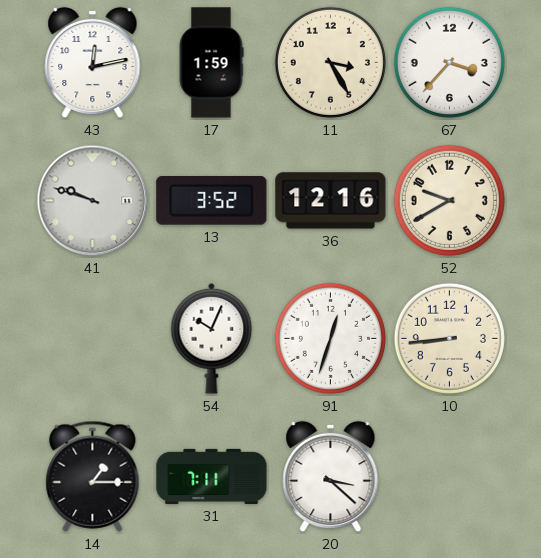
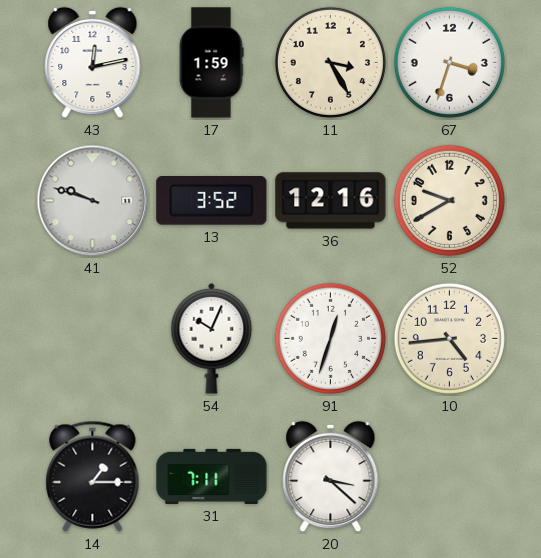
67: 3:37 -> 3:33
10: 8:44 -> 4:44
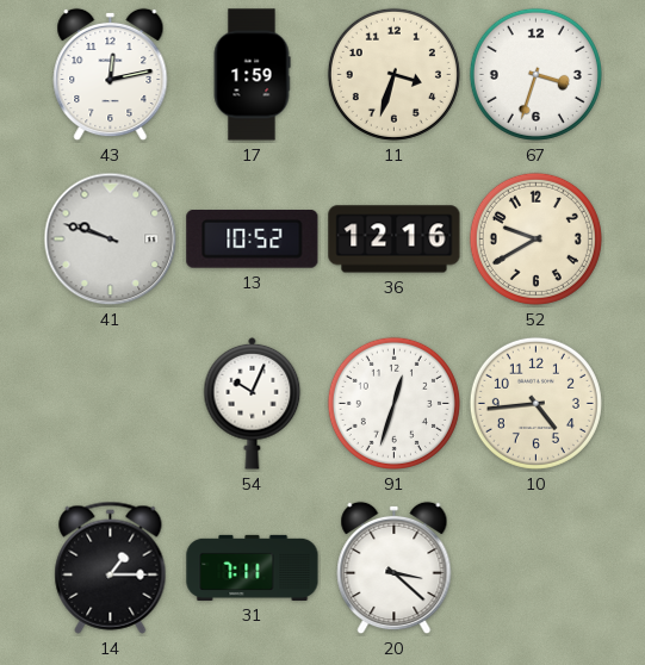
11: 3:25 -> 3:33
13: 3:52 -> 10:52
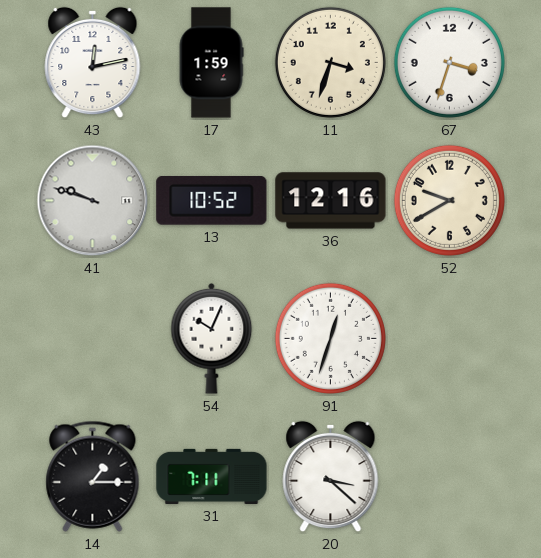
10: 4:44 -> none
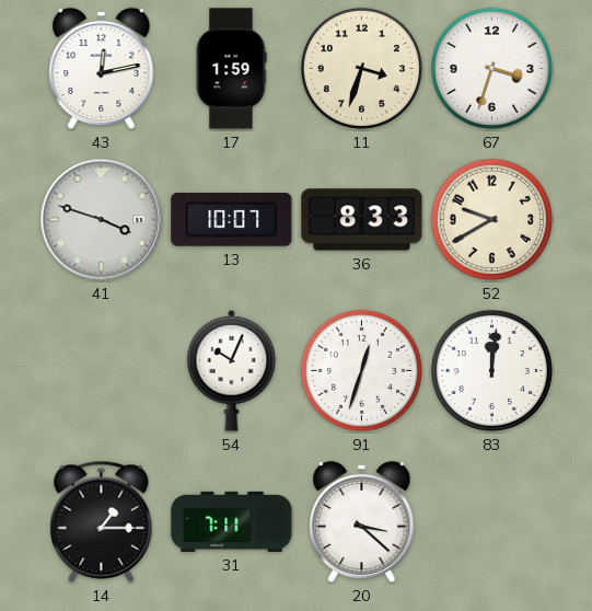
41: 9:48 -> 3:48
13: 10:52 -> 10:07
36: 12:16 -> 8:33
83: none -> 12:01
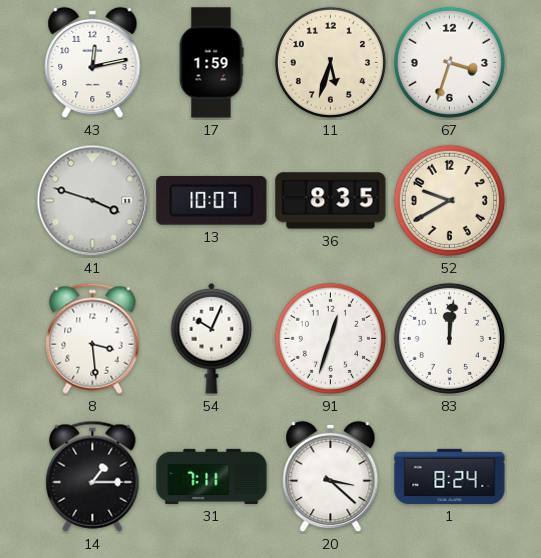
11: 3:33 -> 5:33
36: 8:33 -> 8:35
8: none -> 3:29
1: none -> 8:24
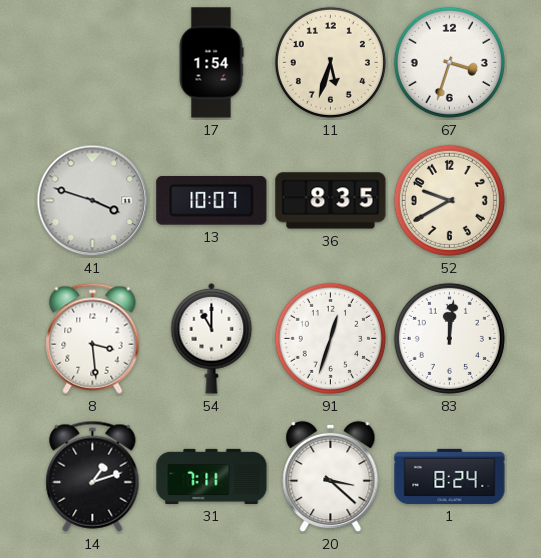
43: 12:13 -> none
17: 1:59 -> 1:54
54: 10:04 -> 11:00
14: 1:15 -> 1:12
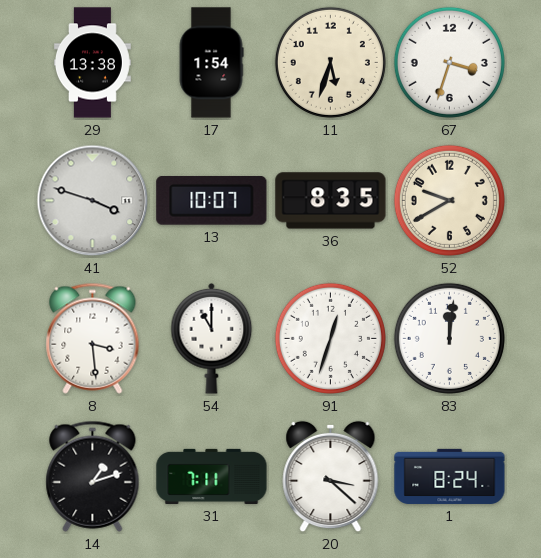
29: none -> 13:38
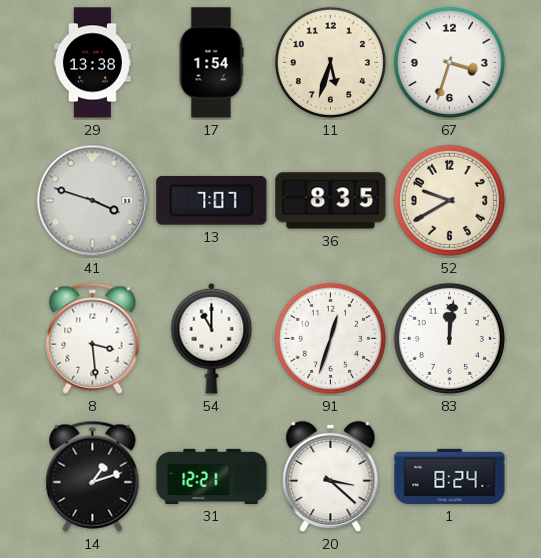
13: 10:07 -> 7:07
31: 7:11 -> 12:21
